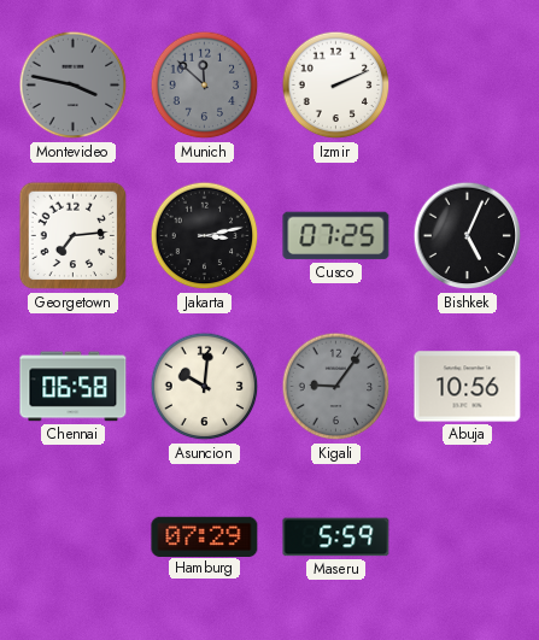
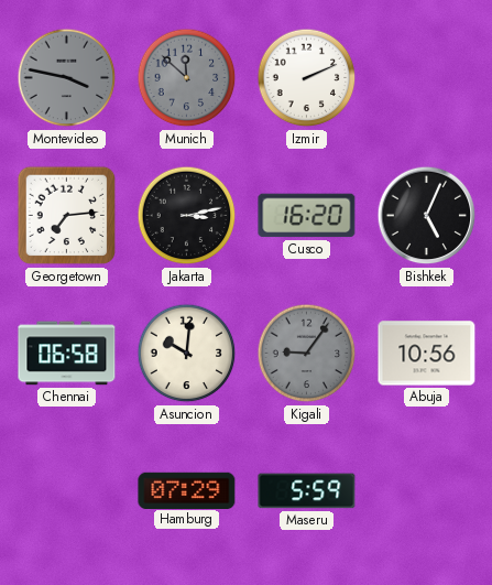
Cusco: 07:25 -> 16:20
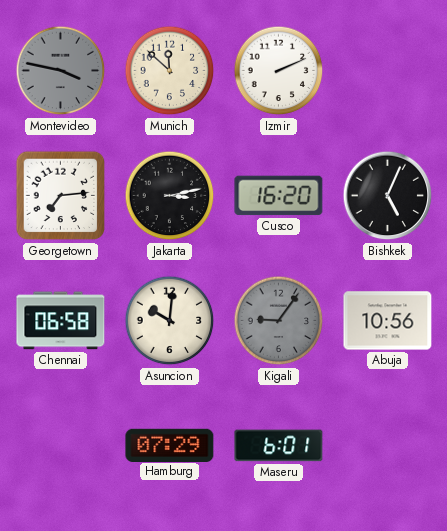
Munich dial: grey -> cream
Maseru: 5:59 -> 6:01
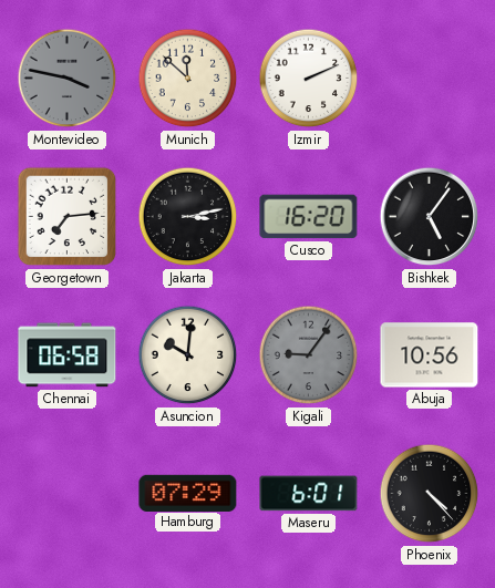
Bishkek: 5:04 -> 5:06
Phoenix: none -> 4:23
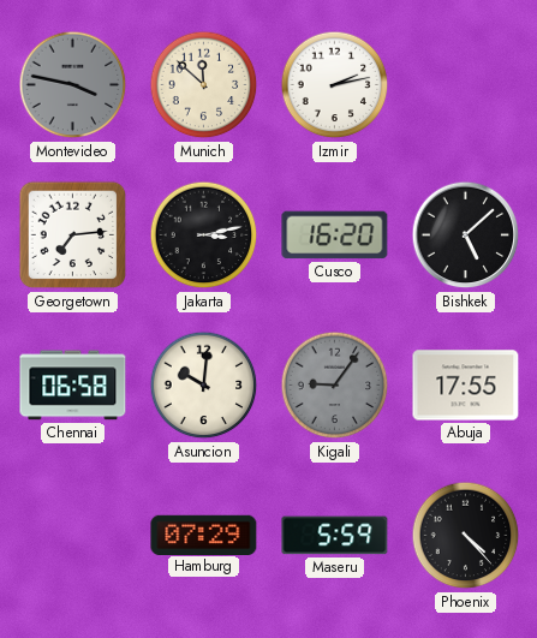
Izmir: 2:11 -> 2:13
Bishkek: 5:06 -> 5:08
Abuja: 10:56 -> 17:55
Maseru: 6:01 -> 5:59
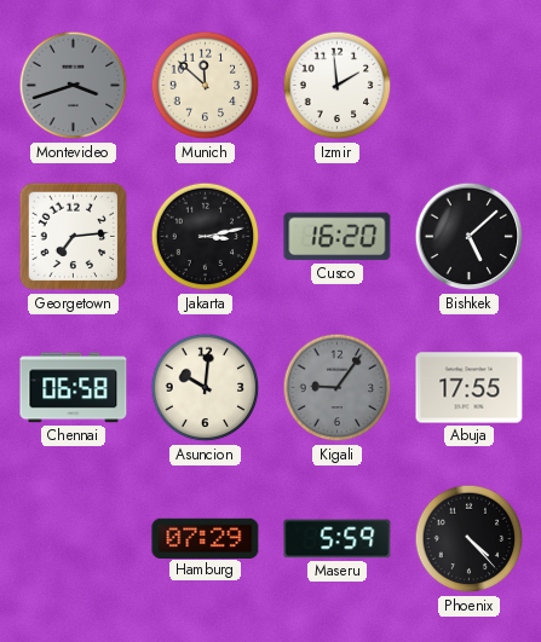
Montevideo: 3:47 -> 3:42
Izmir: 2:13 -> 1:59
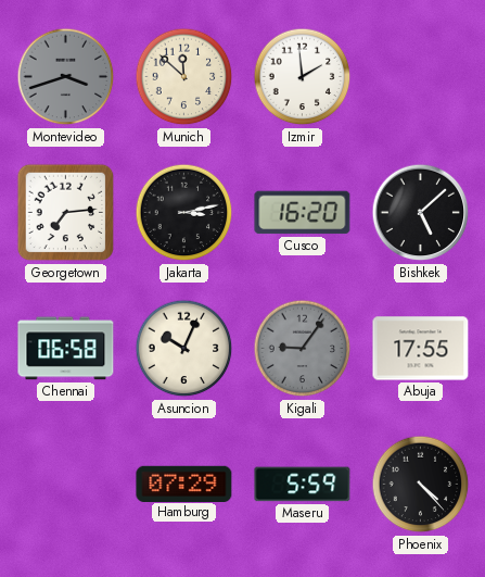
Asuncion: 10:01 -> 10:04
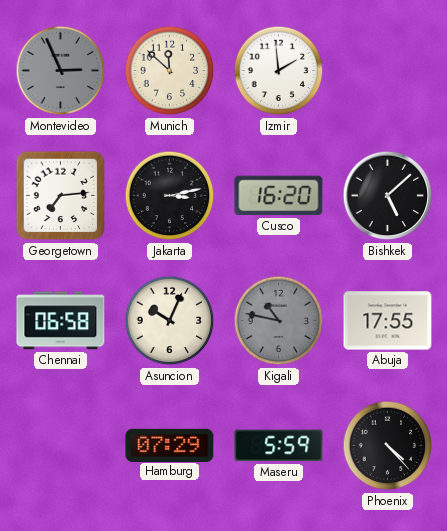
Montevideo: 3:42 -> 2:56
Kigali: 9:06 -> 10:47
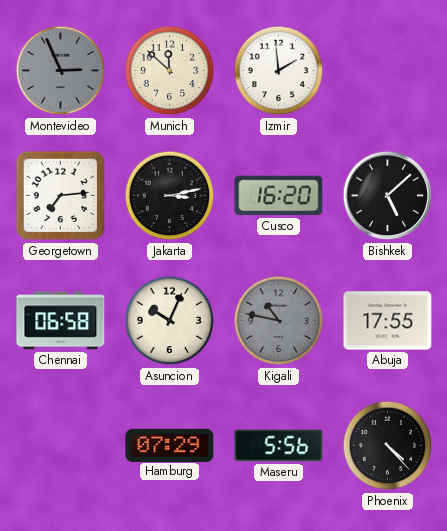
Maseru: 5:59 -> 5:56
